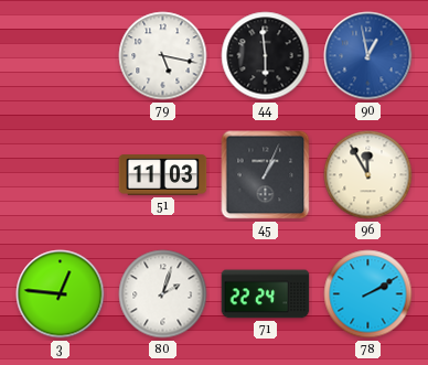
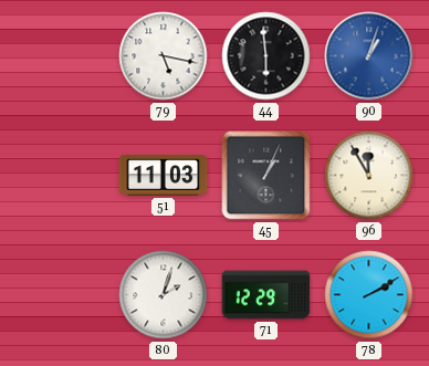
90: 12:58 -> 1:03
3: 12:46 -> none
71: 22:24 -> 12:29
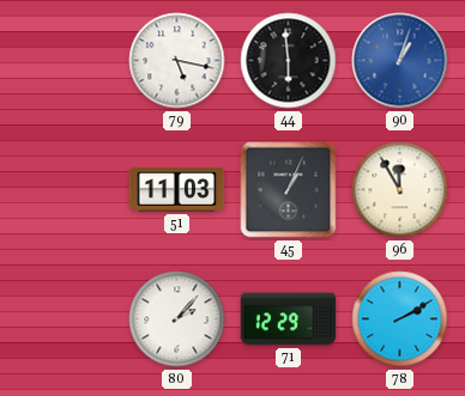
80: 2:03 -> 2:07
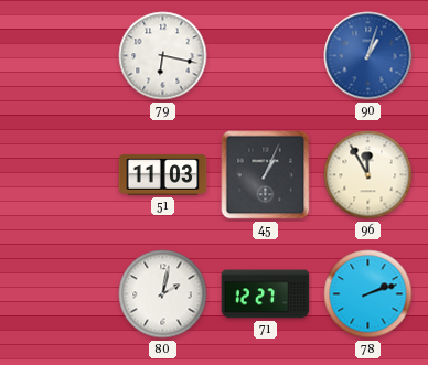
79: 5:17 -> 6:17
44: 5:59 -> none
80: 2:07 -> 2:02
71: 12:29 -> 12:27
78: 2:10 -> 2:12
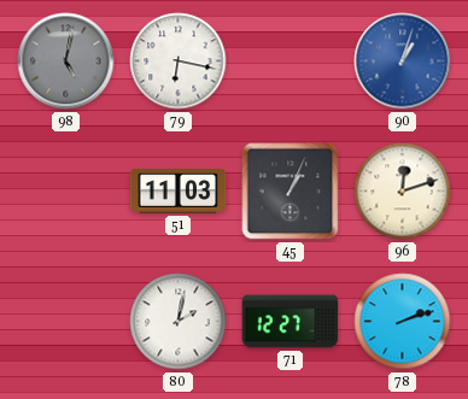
98: none -> 5:02
96: 11:55 -> 12:12
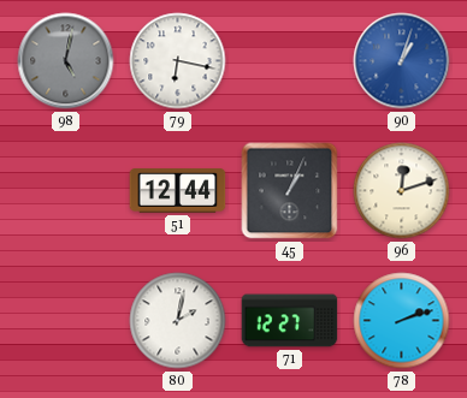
51: 11:03 -> 12:44
